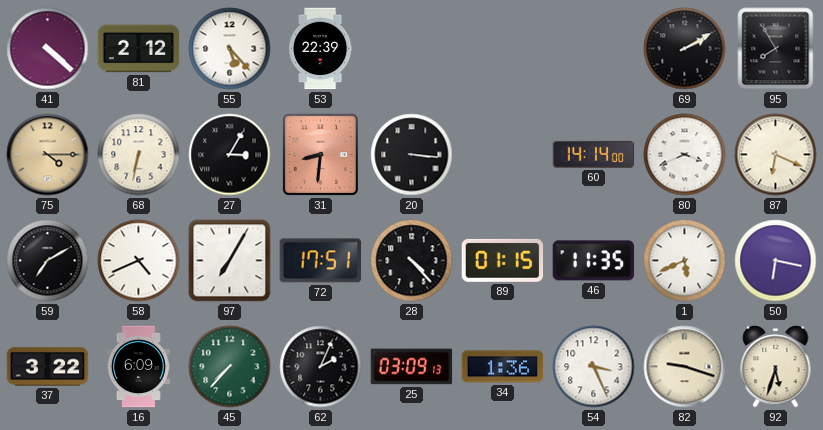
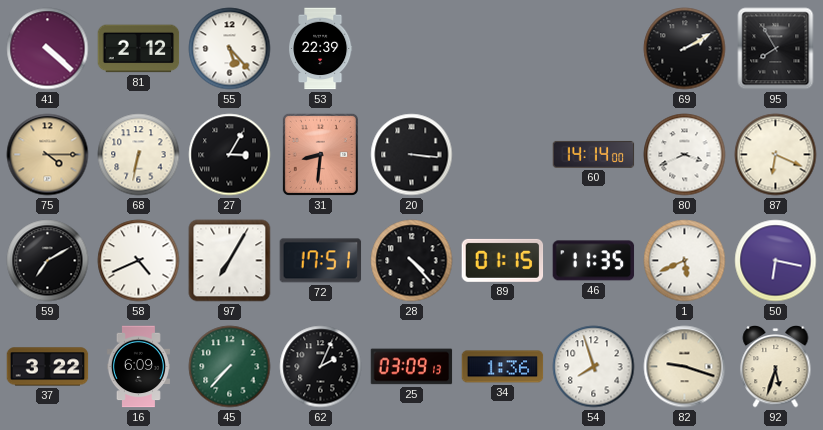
54: 3:26 -> 7:57
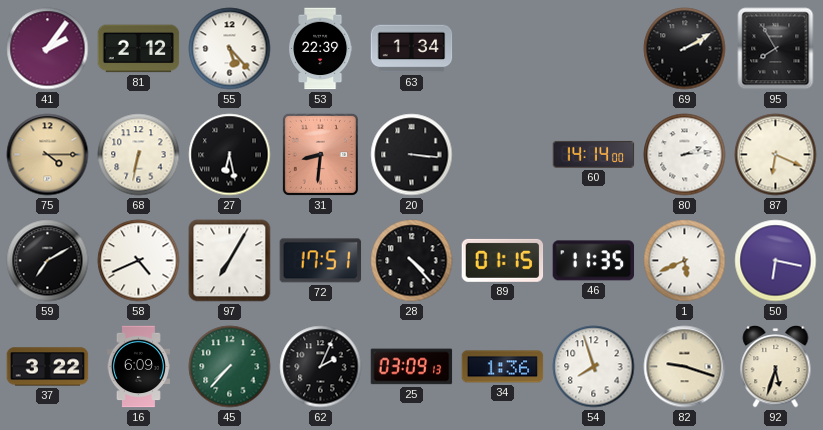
41: 4:22 -> 2:06
63: none -> 1:34
27: 3:05 -> 6:28
80: 3:41 -> 2:14
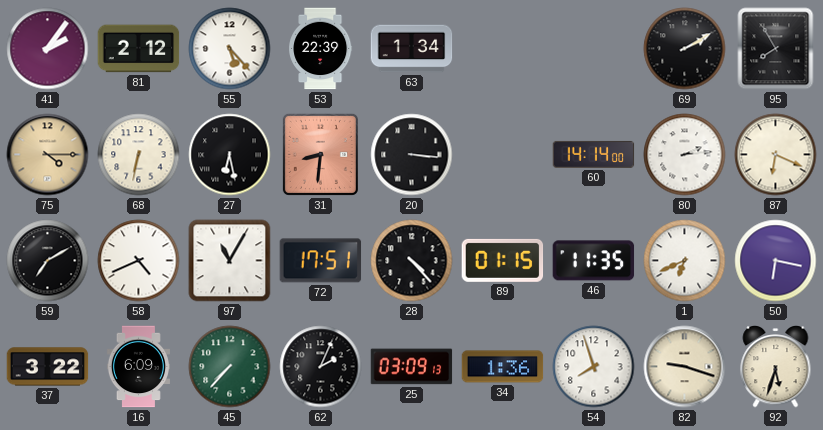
97: 7:05 -> 11:05
1: 5:41 -> 6:41
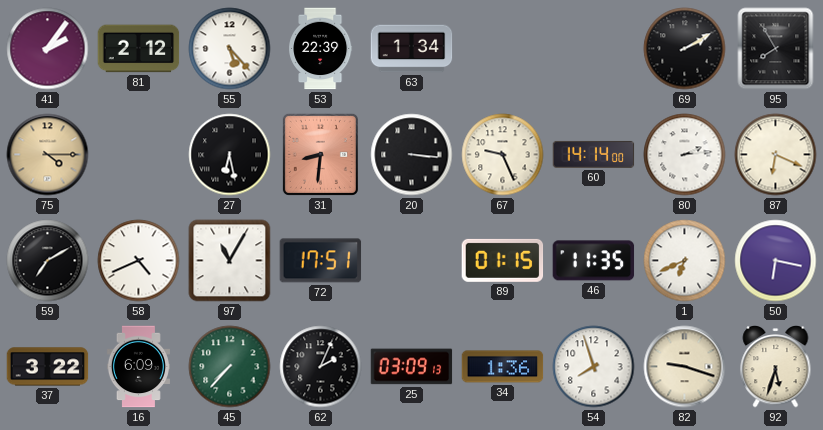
68: 6:32 -> none
67: none -> 9:26
28: 4:23 -> none
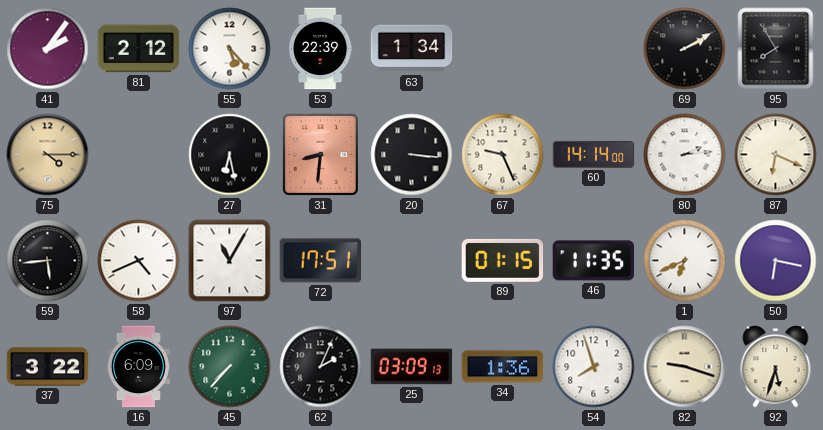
59: 7:10 -> 5:44
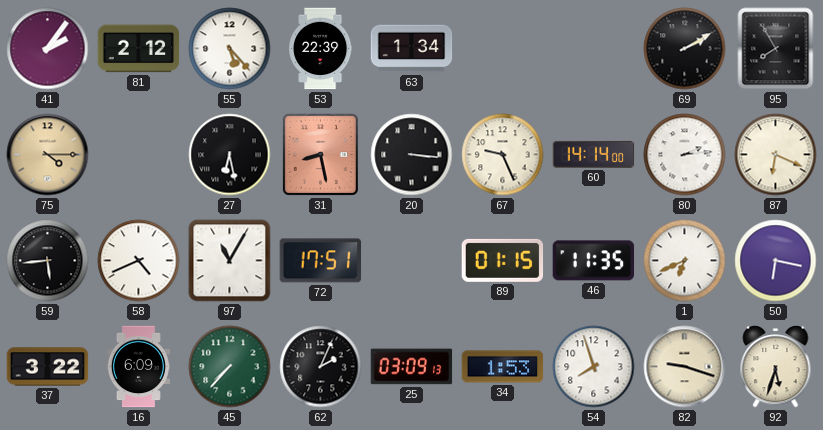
31: 8:31 -> 8:28
34: 1:36 -> 1:53
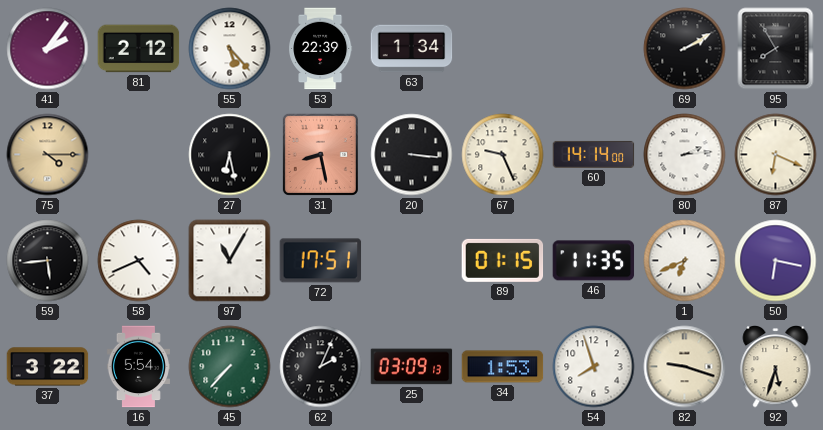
16: 6:09 -> 5:54
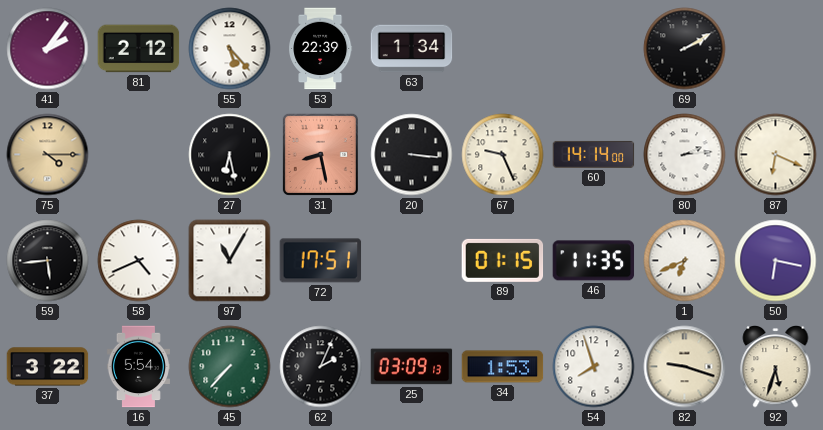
95: 7:55 -> none
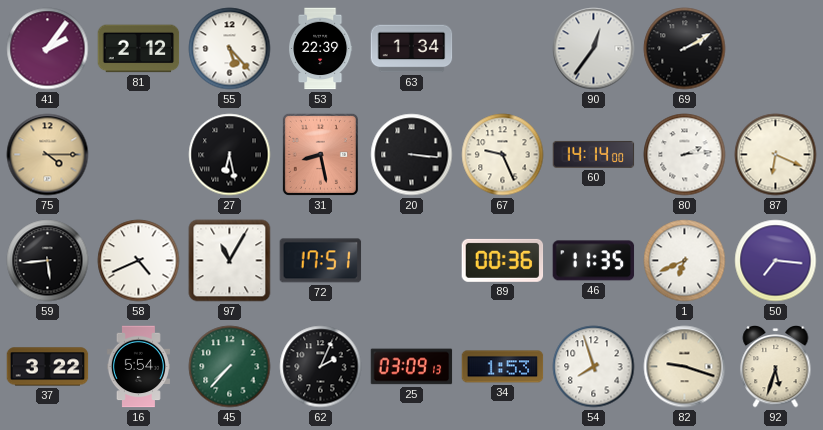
90: none -> 12:36
89: 01:15 -> 00:36
50: 6:17 -> 7:16
